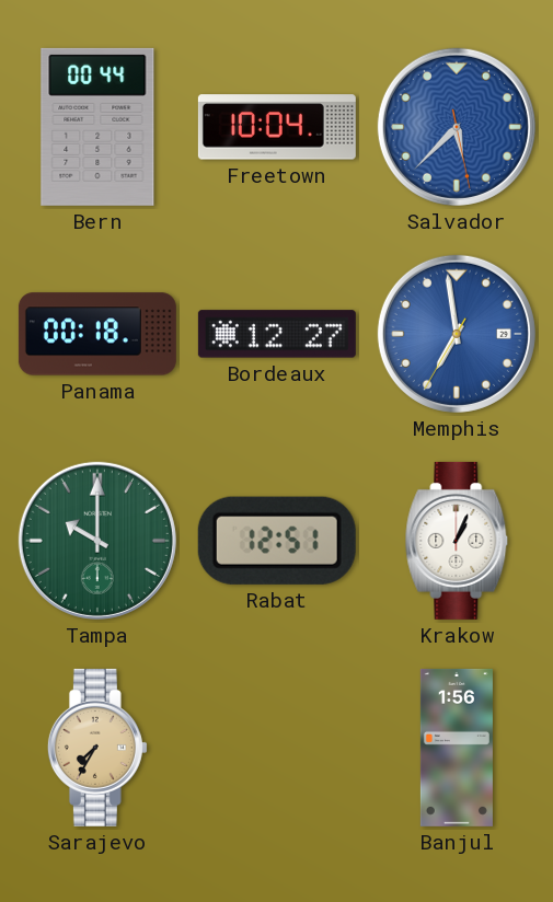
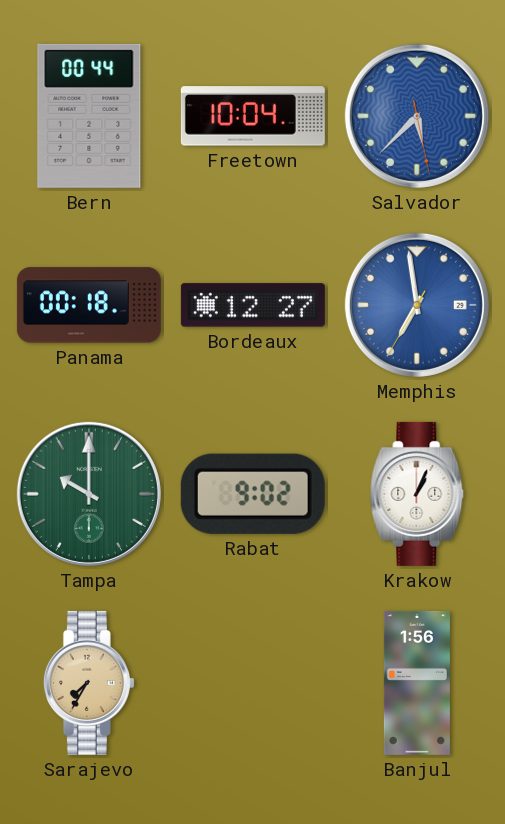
Rabat: 12:51 -> 9:02
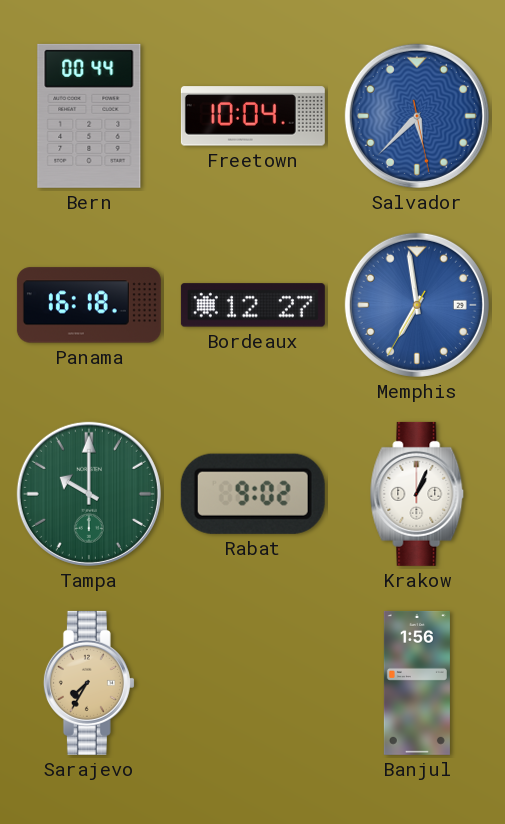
Panama: 00:18 -> 16:18
